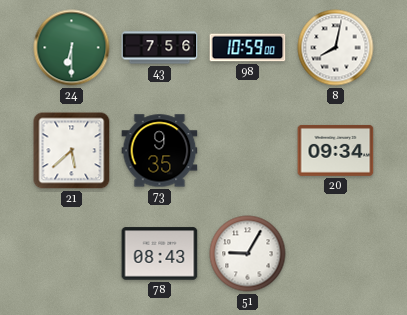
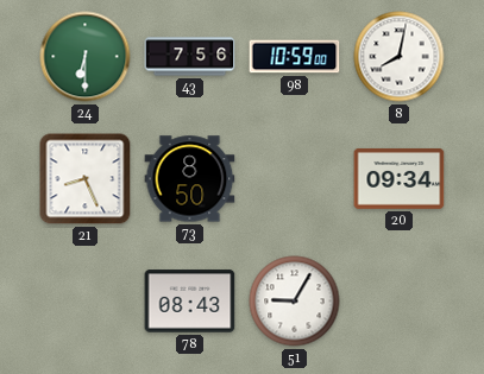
21: 5:38 -> 8:26
73: 9:35 -> 8:50
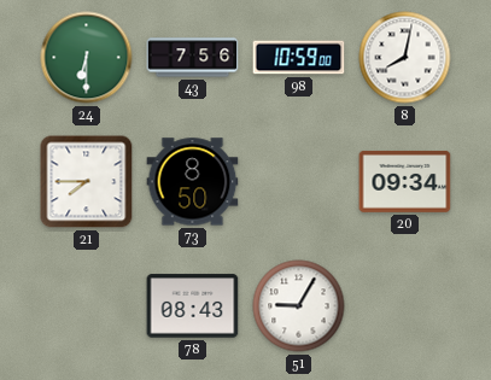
21: 8:26 -> 7:45
